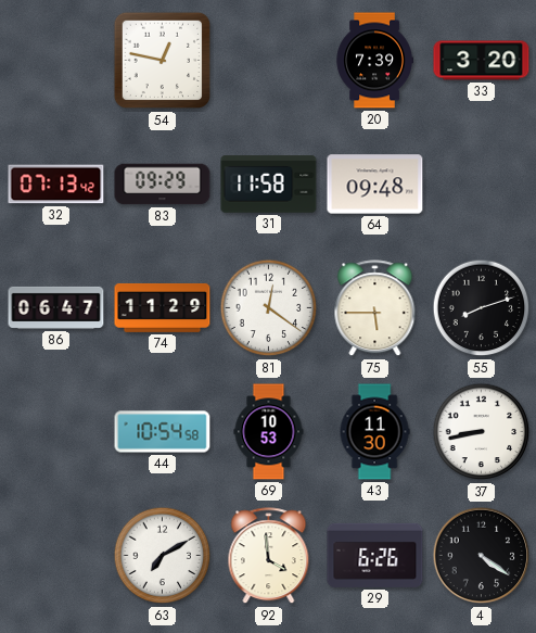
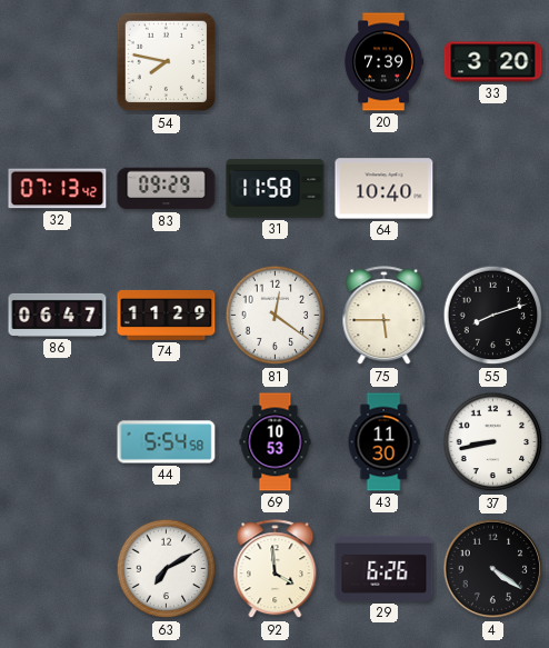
54: 12:47 -> 7:47
64: 09:48 -> 10:40
44: 10:54 -> 5:54
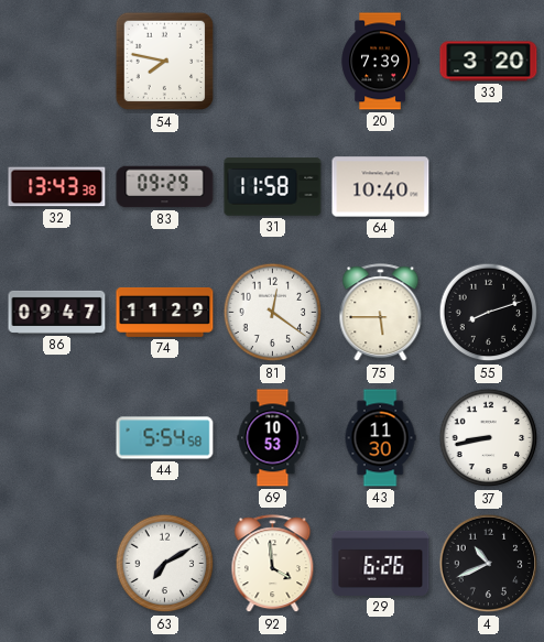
32: 07:13 -> 13:43
86: 06:47 -> 09:47
4: 4:21 -> 10:41
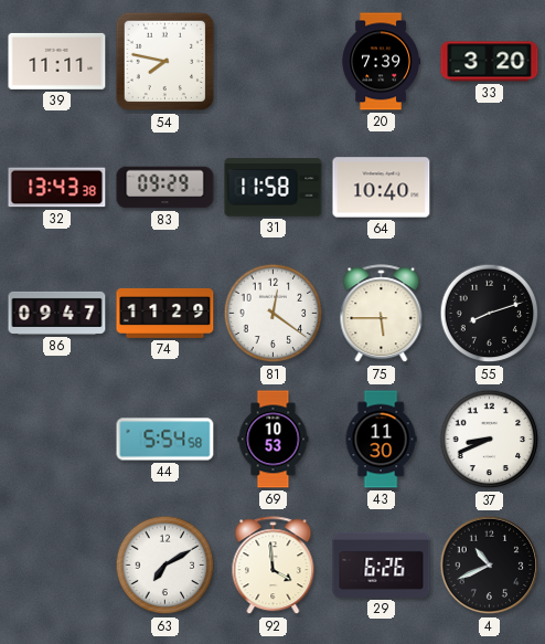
39: none -> 11:11
37: 8:43 -> 8:41
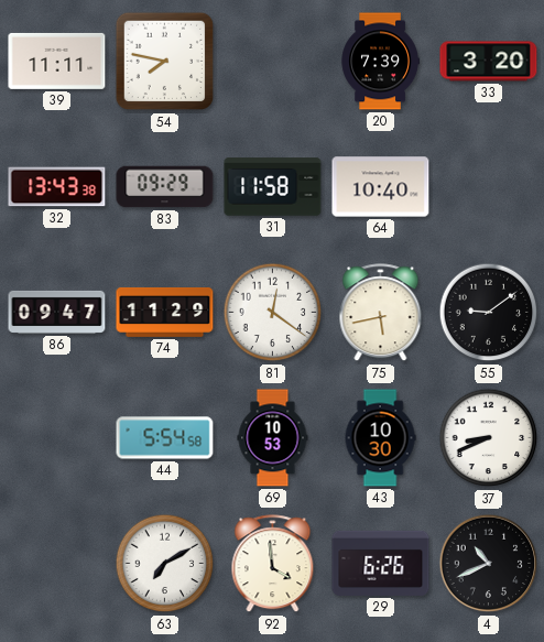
75: 5:45 -> 5:43
55: 8:12 -> 9:09
43: 11:30 -> 10:30
